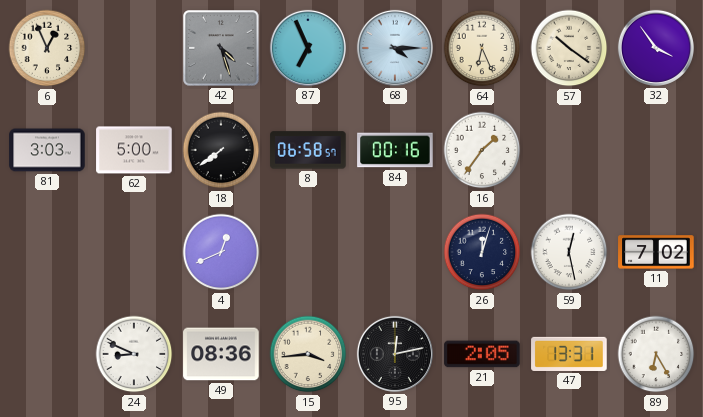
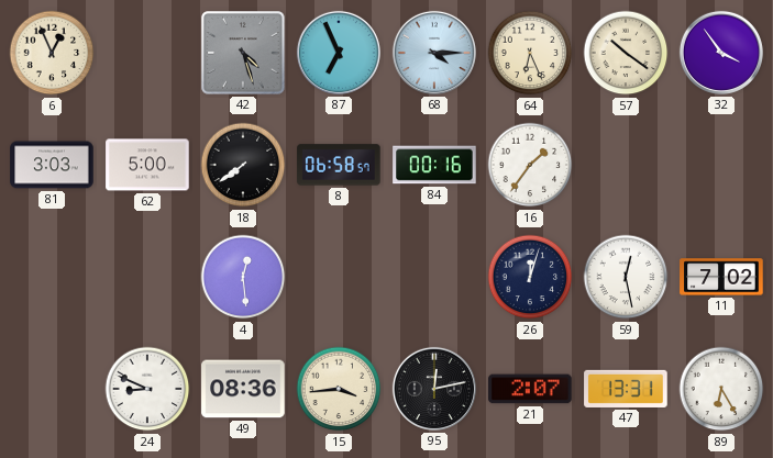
4: 12:41 -> 12:29
21: 2:05 -> 2:07
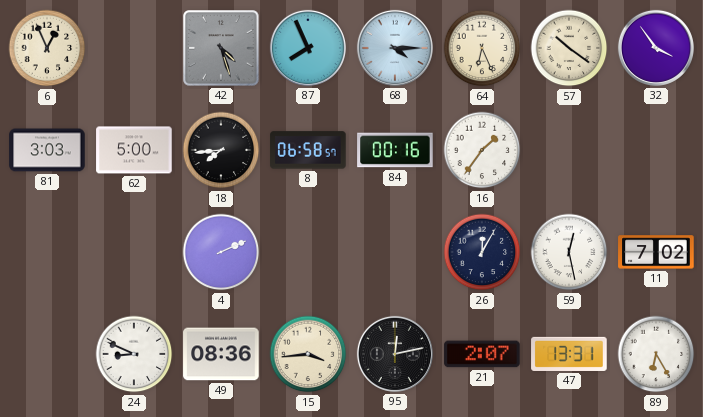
87: 6:56 -> 7:56
18: 7:39 -> 7:44
4: 12:29 -> 2:11
26: 12:03 -> 12:05
